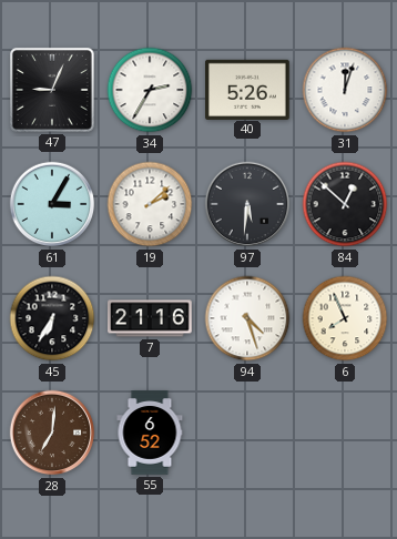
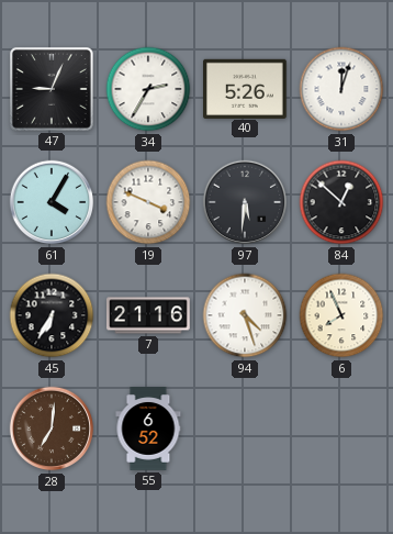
61: 3:05 -> 4:05
19: 2:08 -> 3:49
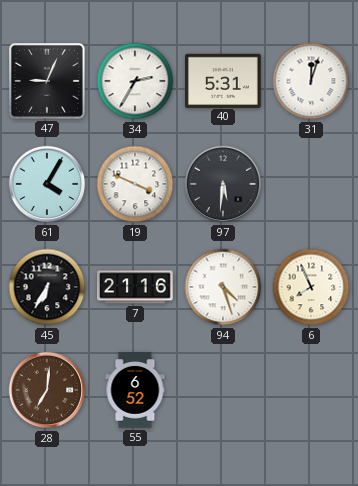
40: 5:26 -> 5:31
84: 12:52 -> none
